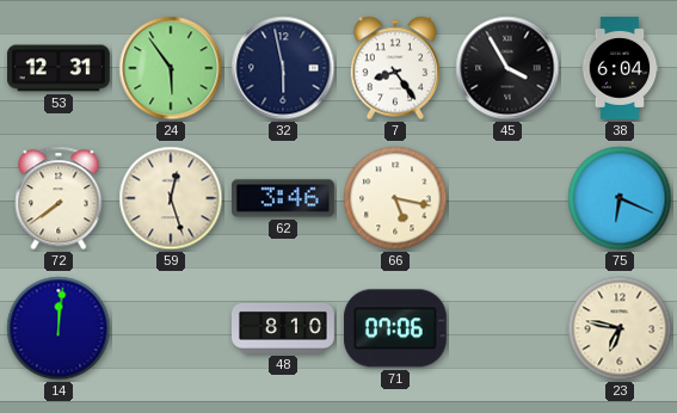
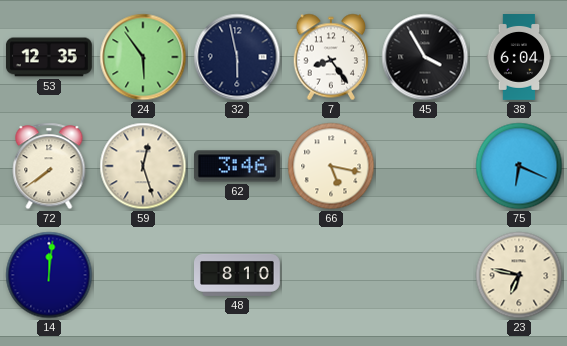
53: 12:31 -> 12:35
71: 07:06 -> none
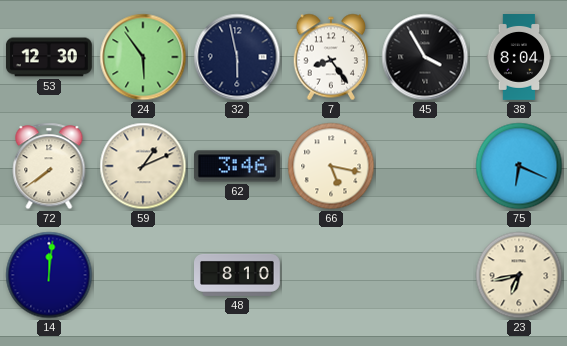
53: 12:35 -> 12:30
38: 6:04 -> 8:04
59: 12:27 -> 1:11
23: 6:47 -> 6:43
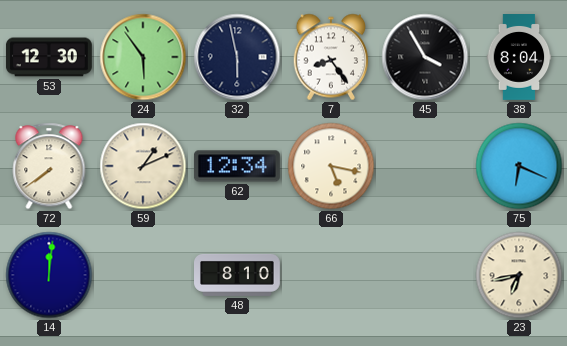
62: 3:46 -> 12:34
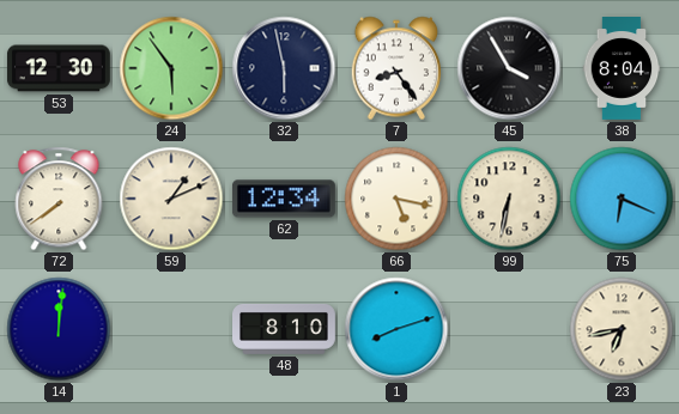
99: none -> 6:32
1: none -> 8:12
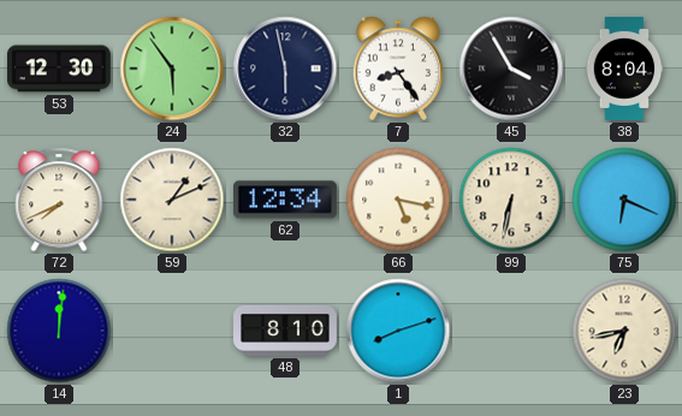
72: 7:39 -> 7:41
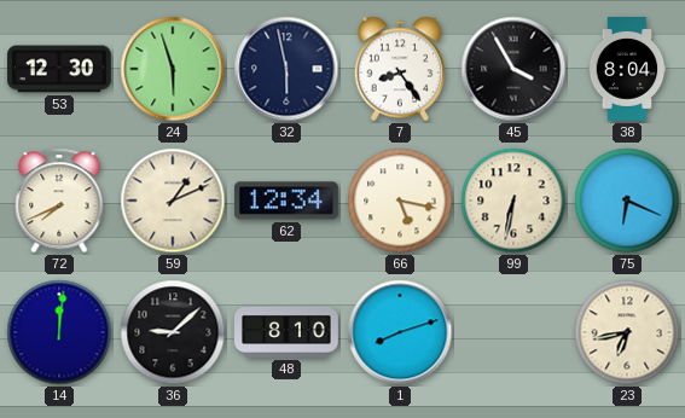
24: 5:54 -> 5:57
36: none -> 9:08
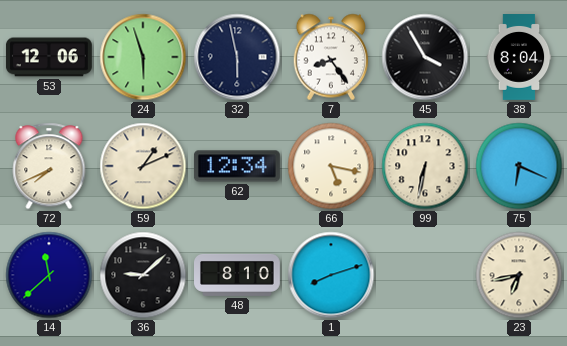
53: 12:30 -> 12:06
14: 12:01 -> 11:38
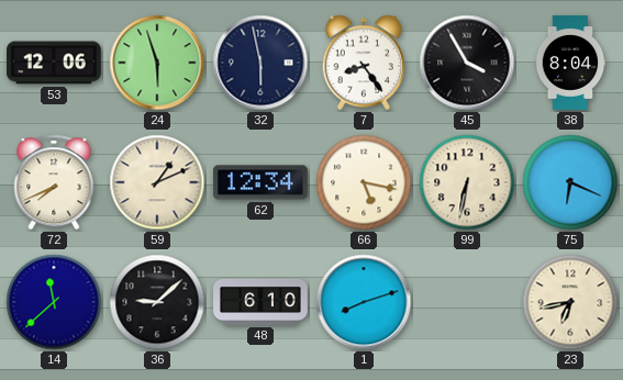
48: 8:10 -> 6:10
